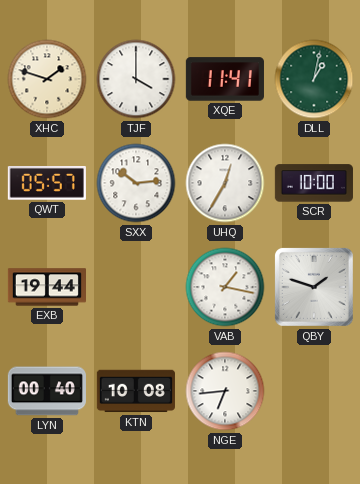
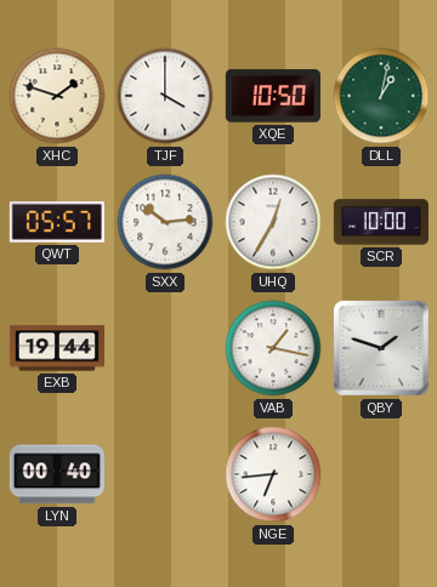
XQE: 11:41 -> 10:50
KTN: 10:08 -> none
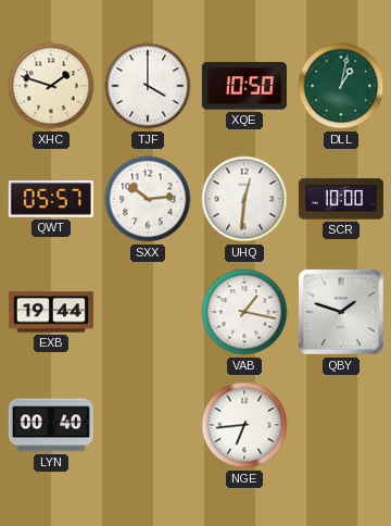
UHQ: 12:35 -> 12:31
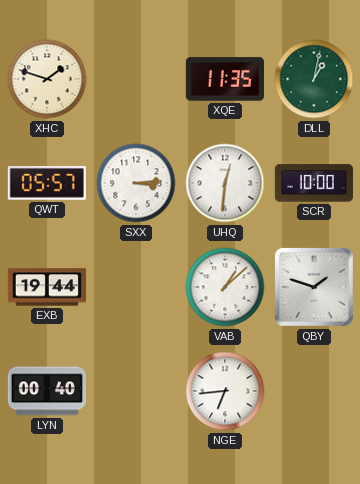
TJF: 4:00 -> none
XQE: 10:50 -> 11:35
SXX: 10:14 -> 3:14
VAB: 1:17 -> 1:08
